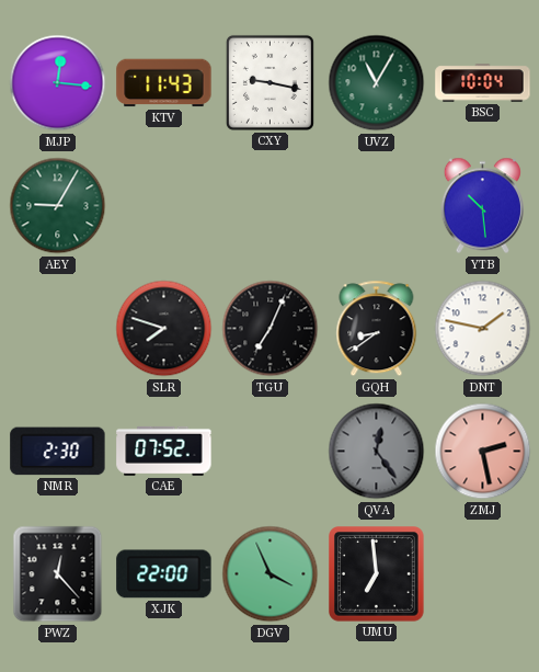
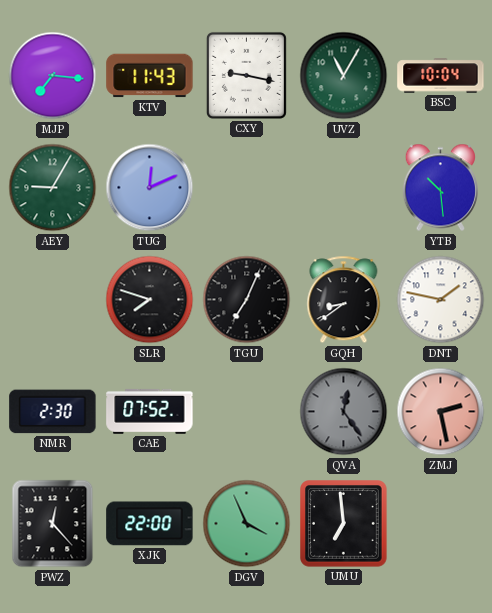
MJP: 12:16 -> 7:16
TUG: none -> 12:11
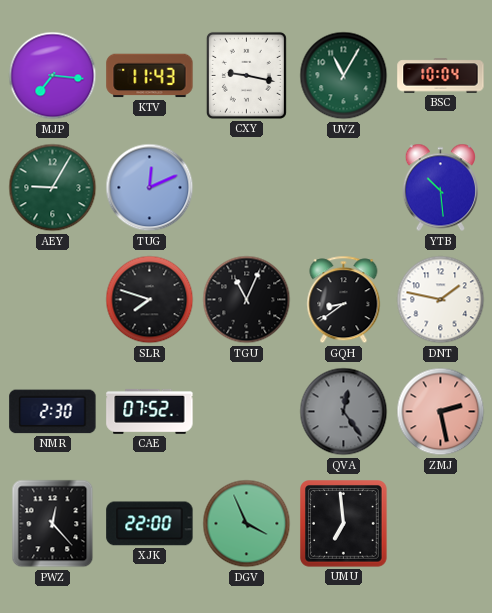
TGU: 7:04 -> 11:04
